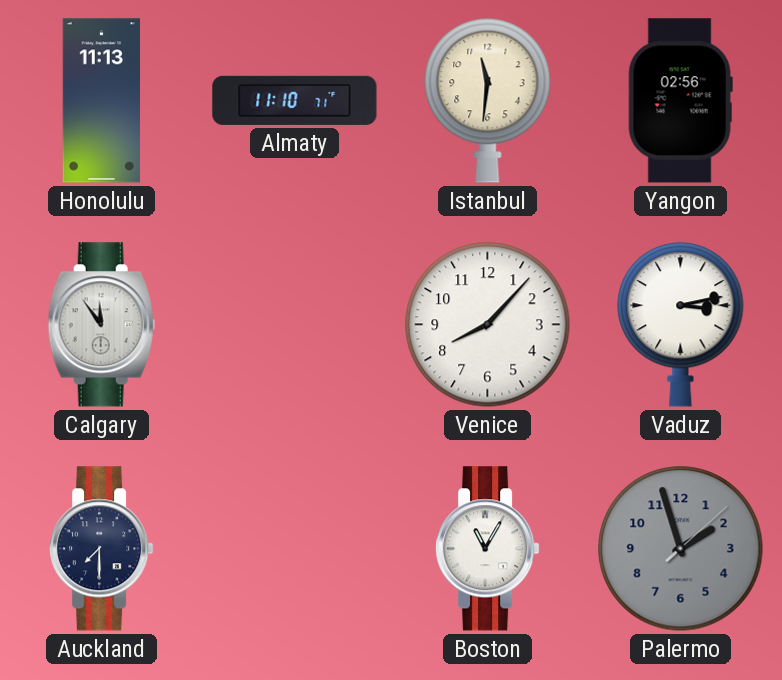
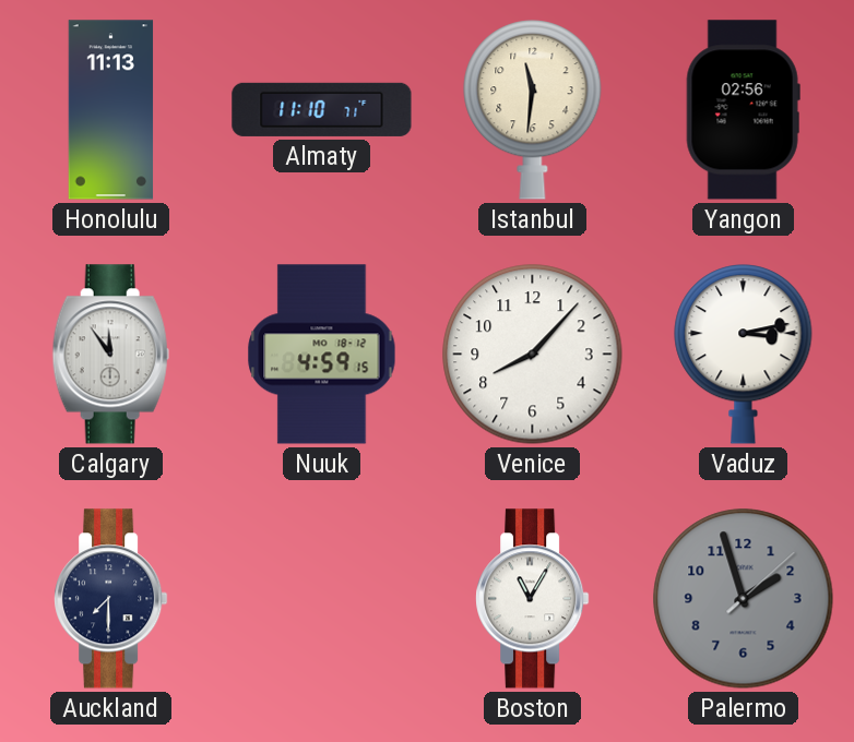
Nuuk: none -> 4:59
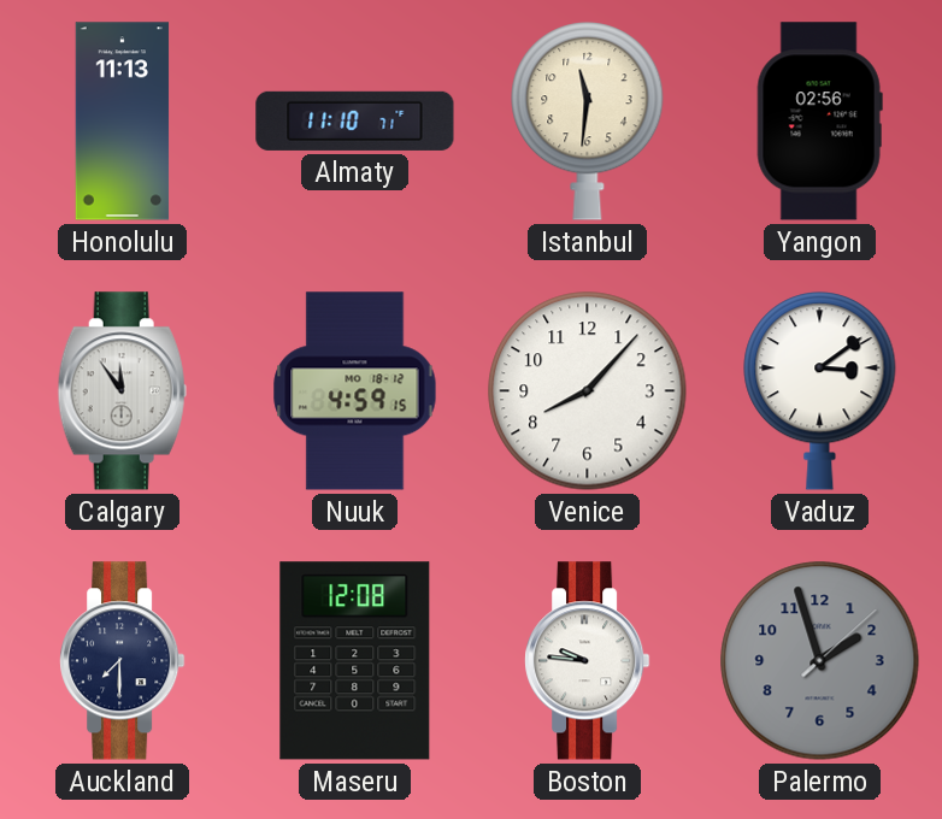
Vaduz: 3:13 -> 3:09
Maseru: none -> 12:08
Boston: 11:05 -> 9:46
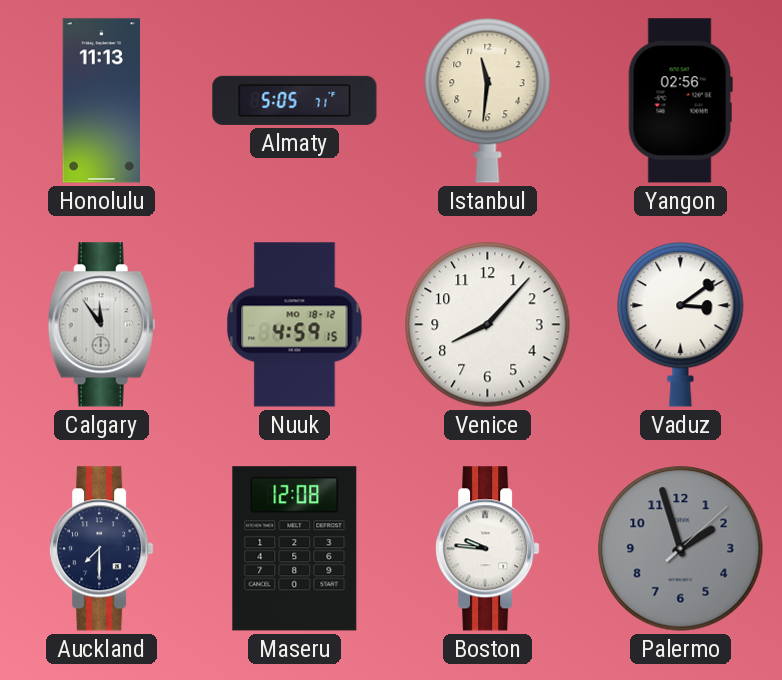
Almaty: 11:10 -> 5:05
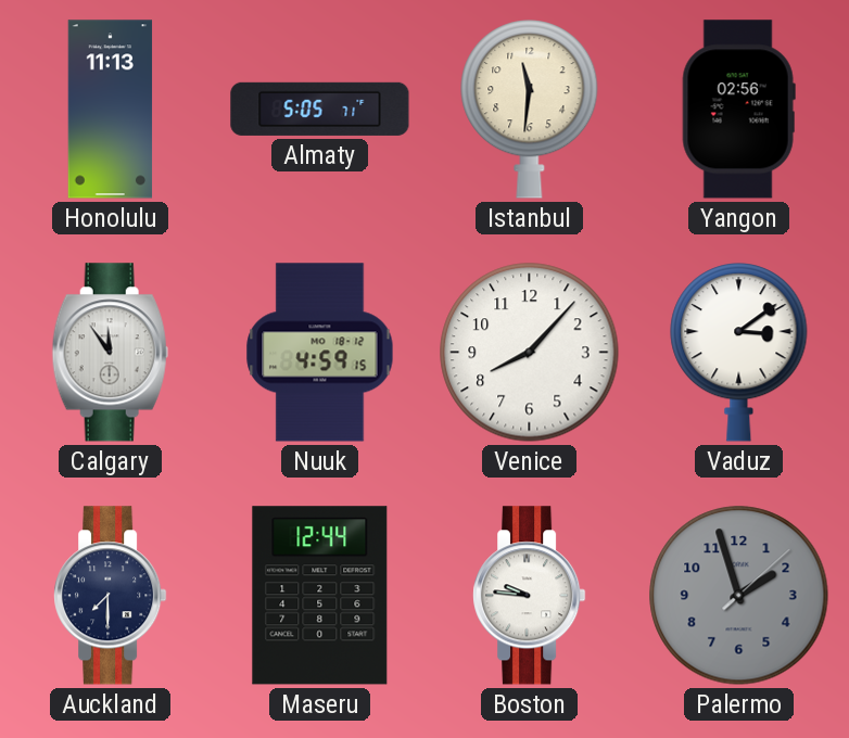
Maseru: 12:08 -> 12:44
